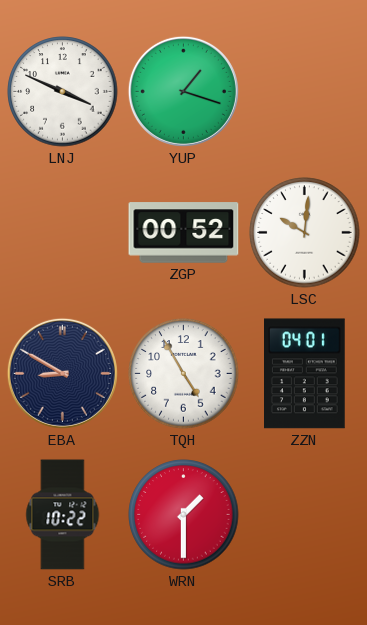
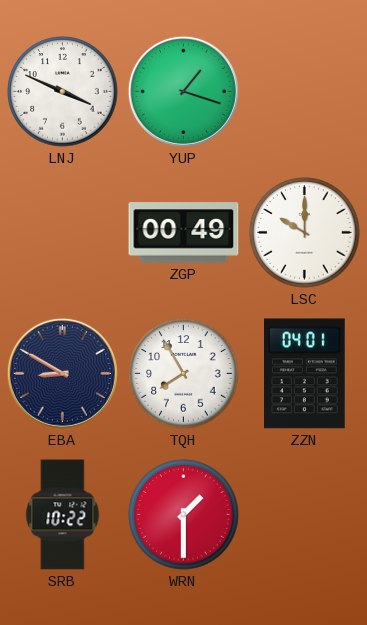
ZGP: 00:52 -> 00:49
LSC: 10:01 -> 10:00
TQH: 4:55 -> 7:55
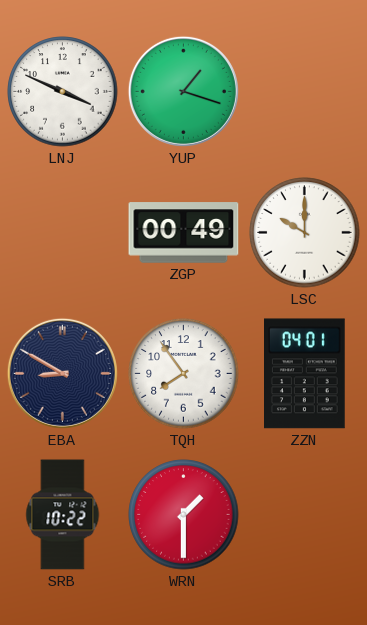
TQH: 7:55 -> 7:54
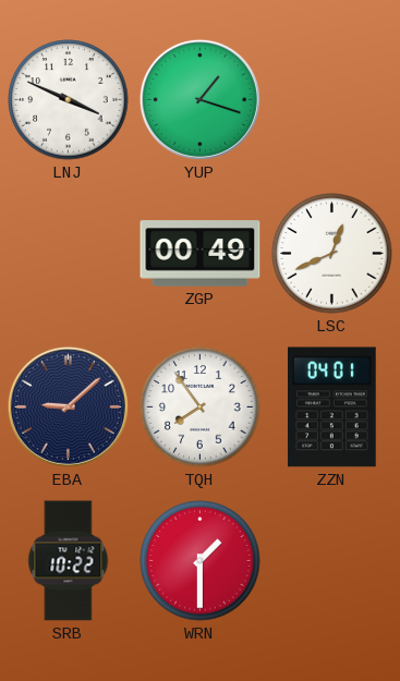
LSC: 10:00 -> 12:41
EBA: 8:50 -> 9:08
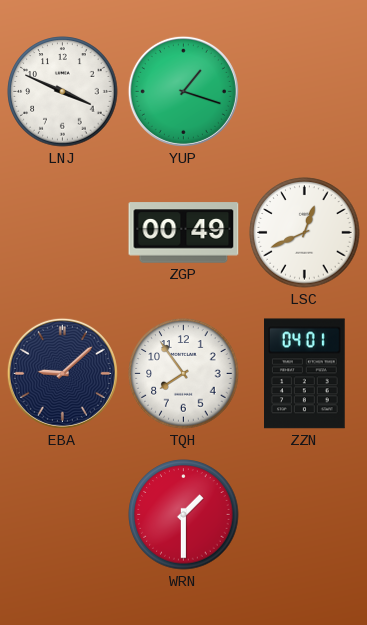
SRB: 10:22 -> none
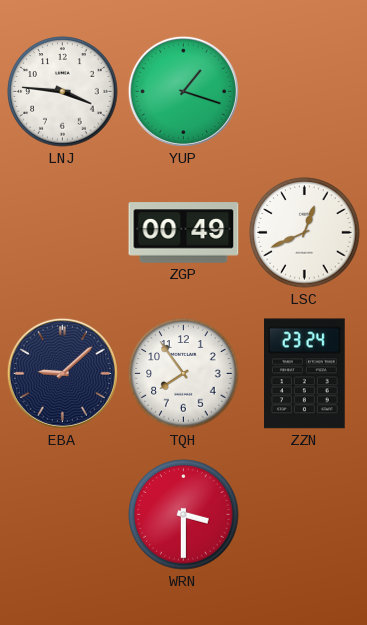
LNJ: 3:49 -> 3:46
ZZN: 04:01 -> 23:24
WRN: 1:30 -> 3:30
